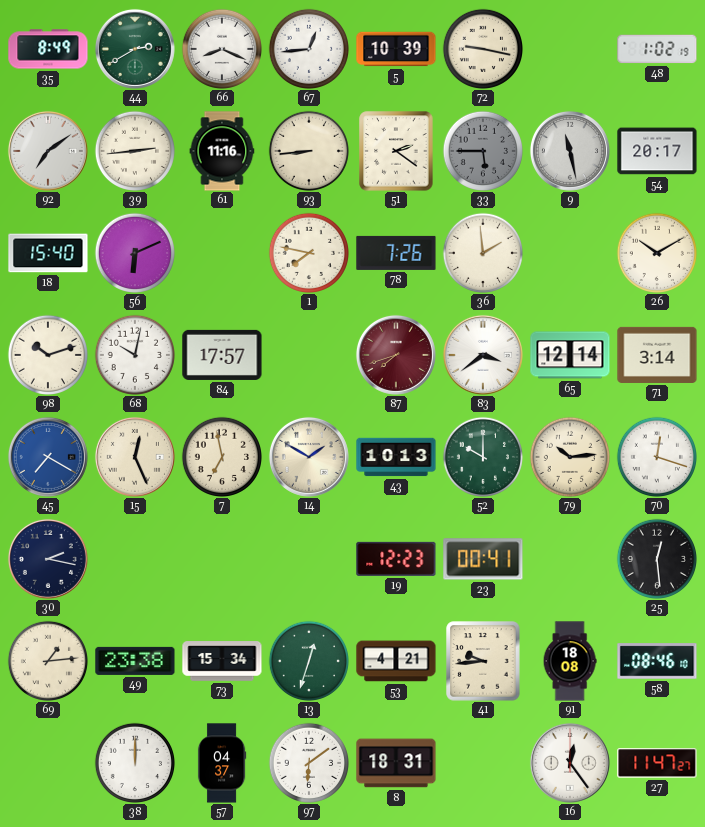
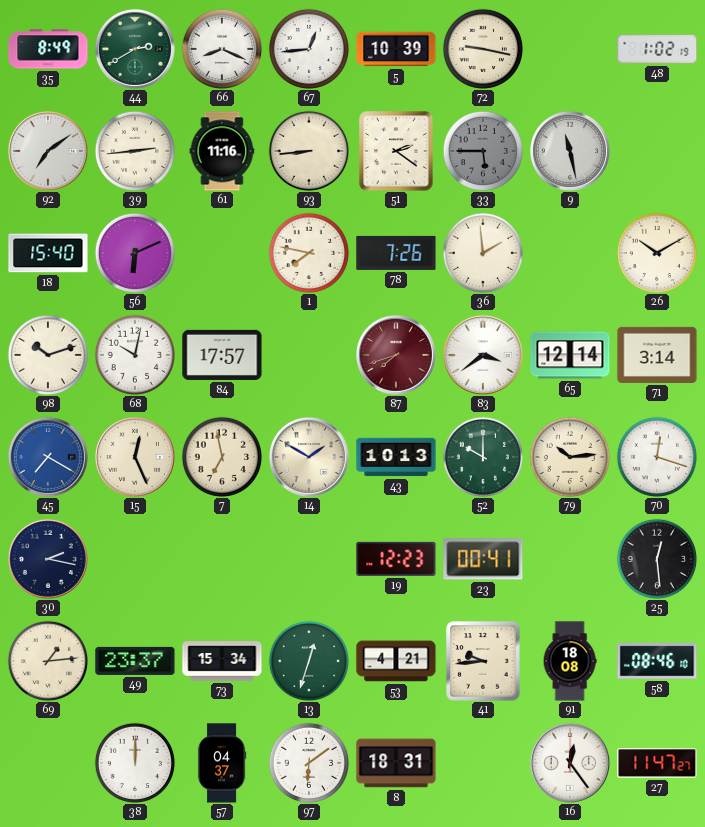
54: 20:17 -> none
49: 23:38 -> 23:37
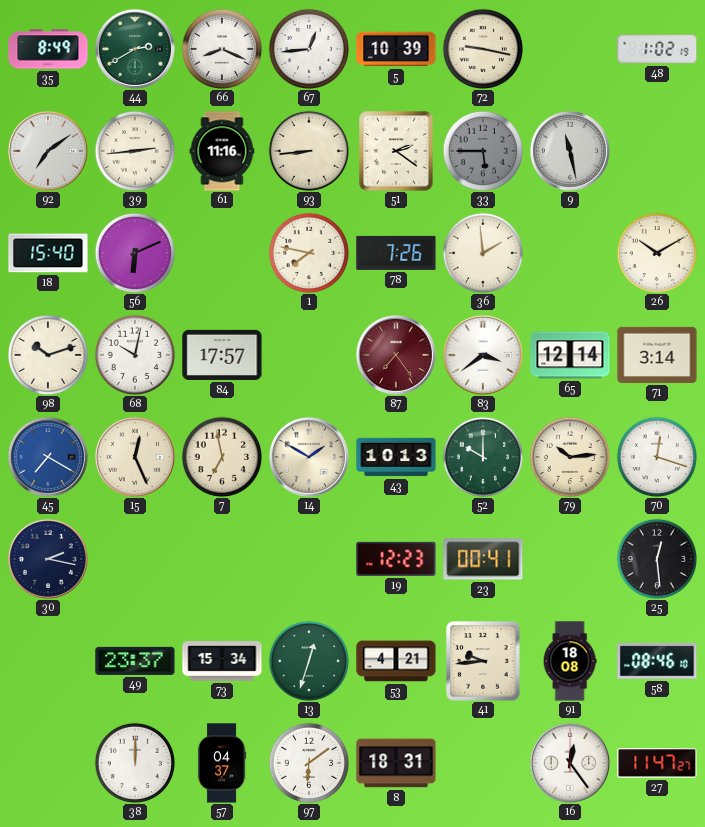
87: 7:42 -> 7:24
69: 1:14 -> none
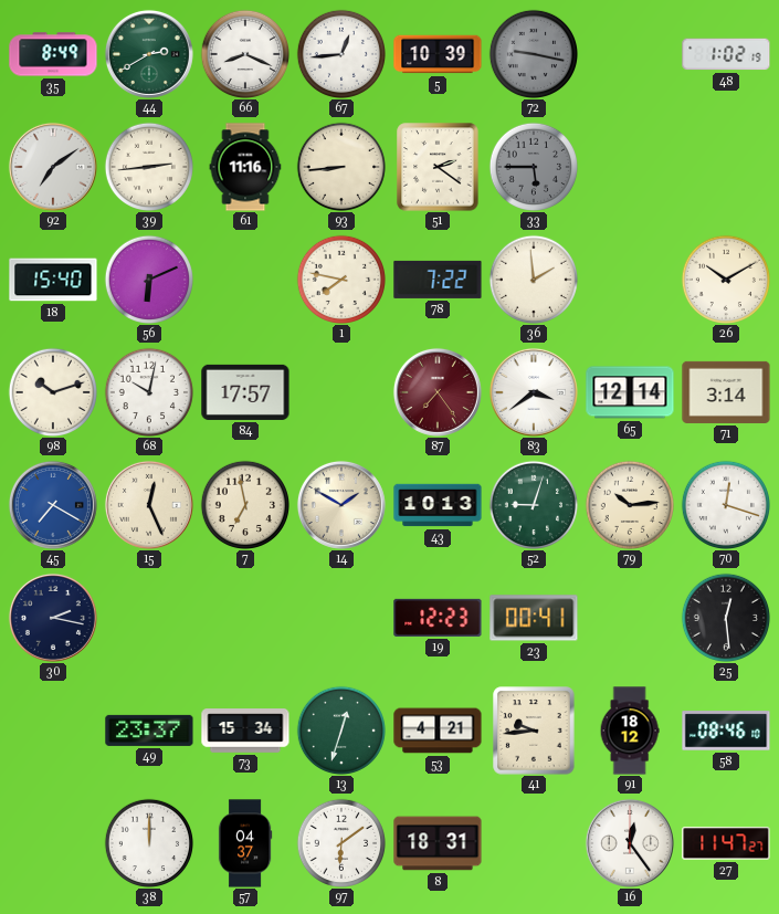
72 dial: cream -> grey
9: 11:28 -> none
78: 7:26 -> 7:22
52: 10:00 -> 9:03
91: 18:08 -> 18:12
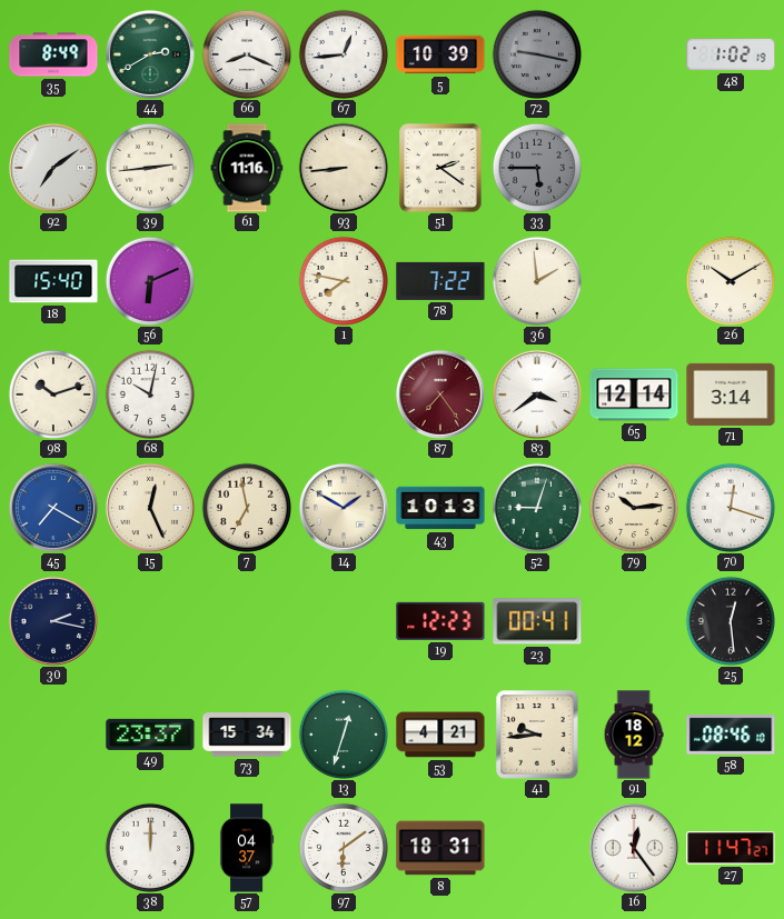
84: 17:57 -> none
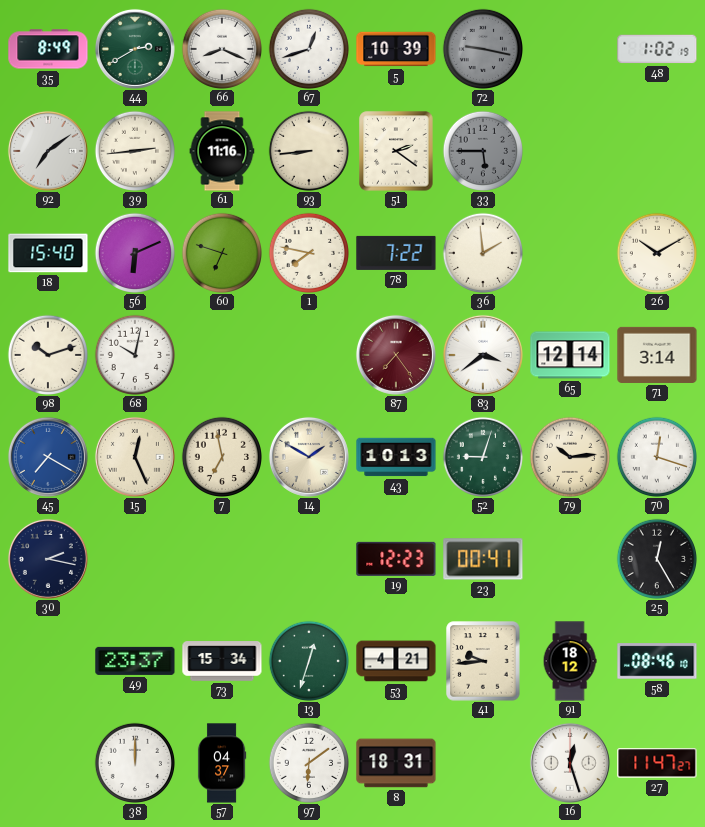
67: 12:44 -> 12:42
60: none -> 6:48
25: 12:29 -> 12:25
16: 12:24 -> 12:27
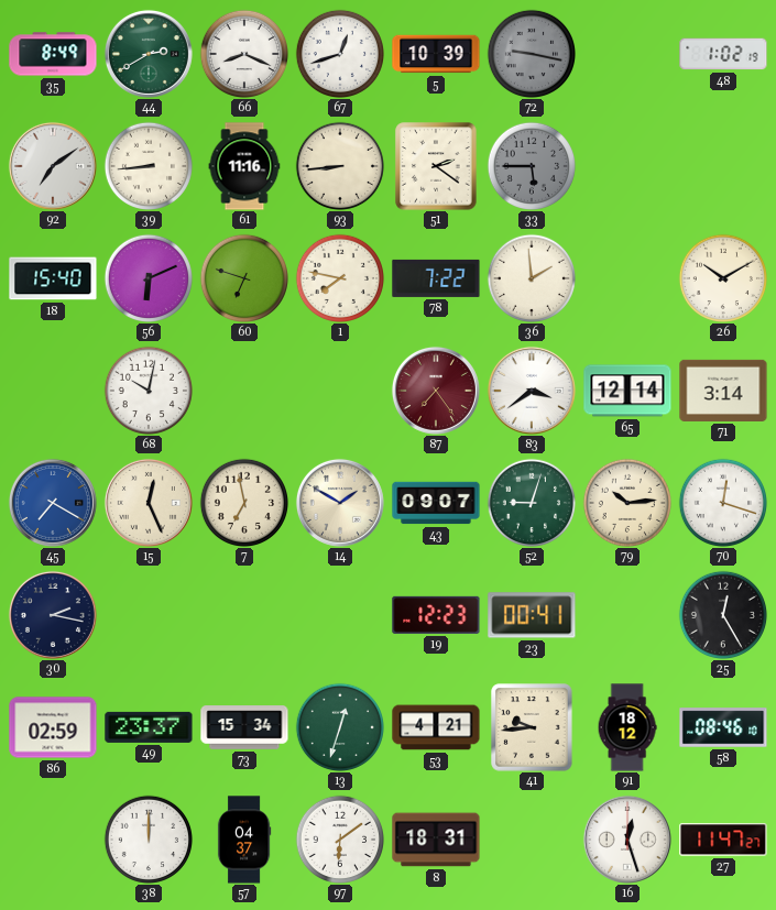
39: 2:44 -> 8:44
98: 10:12 -> none
43: 10:13 -> 09:07
86: none -> 02:59
